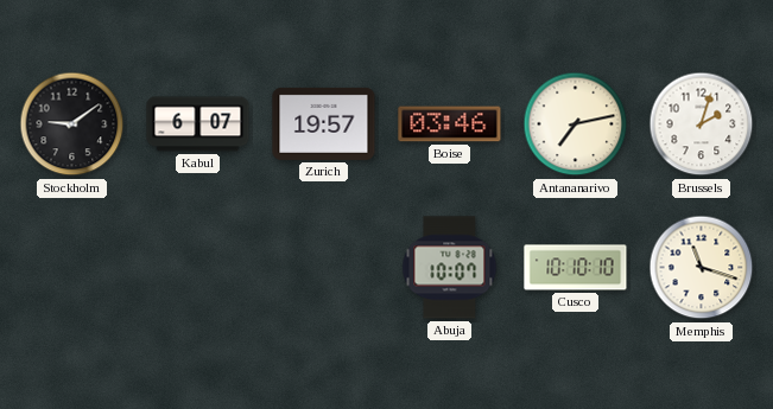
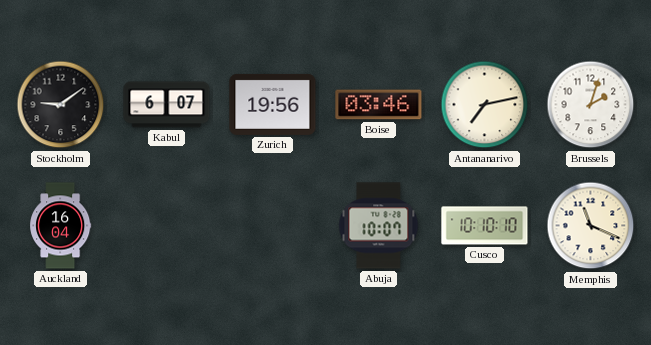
Zurich: 19:57 -> 19:56
Auckland: none -> 16:04
Memphis: 11:18 -> 11:19
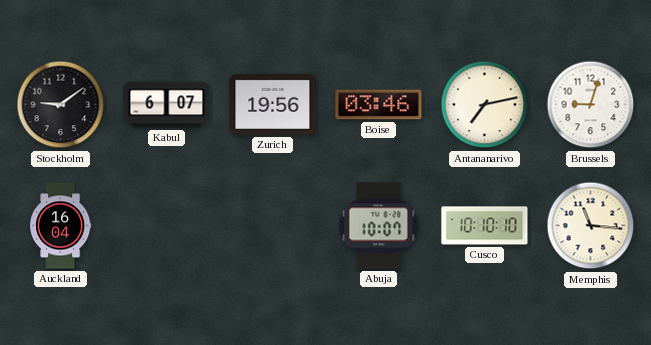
Brussels: 2:03 -> 9:03
Memphis: 11:19 -> 11:16
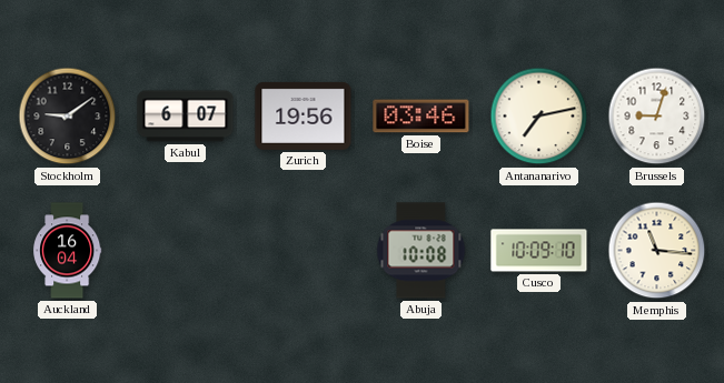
Abuja: 10:07 -> 10:08
Cusco: 10:10 -> 10:09
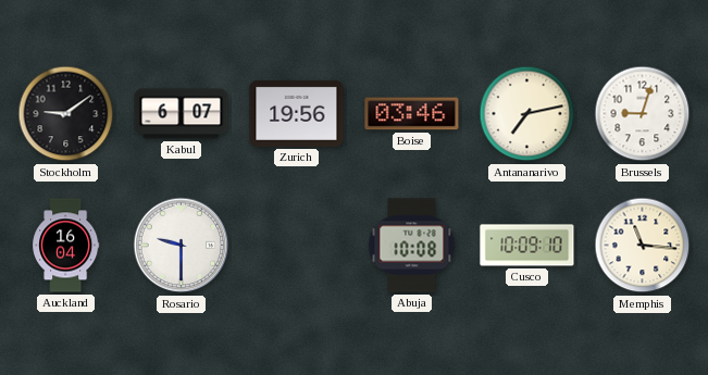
Rosario: none -> 9:30
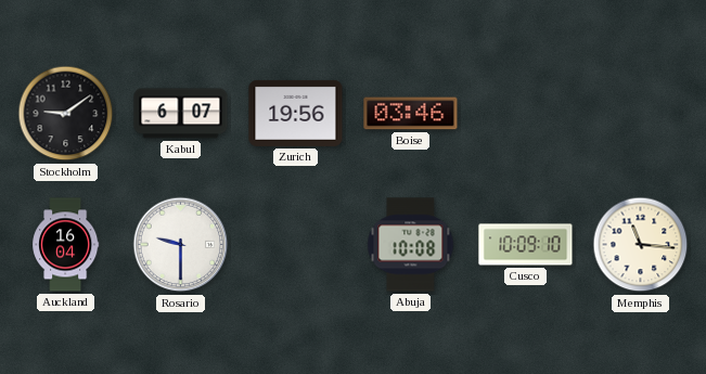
Antananarivo: 7:13 -> none
Brussels: 9:03 -> none
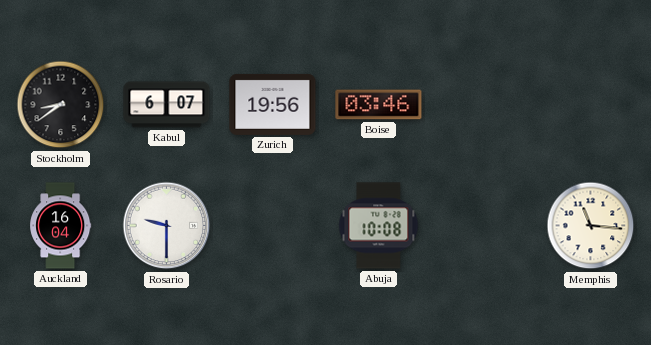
Stockholm: 9:09 -> 8:39
Cusco: 10:09 -> none
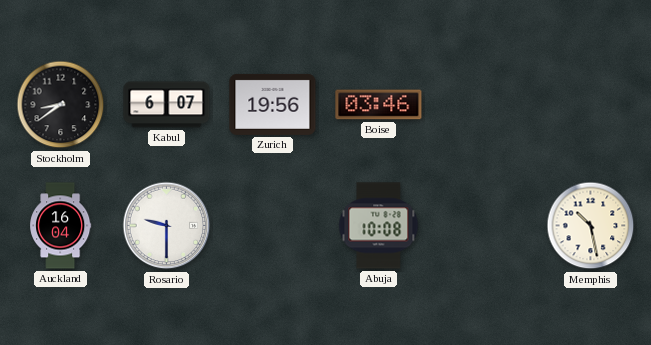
Memphis: 11:16 -> 10:28
